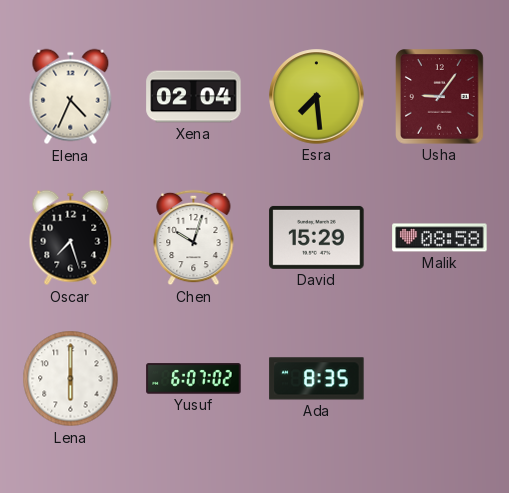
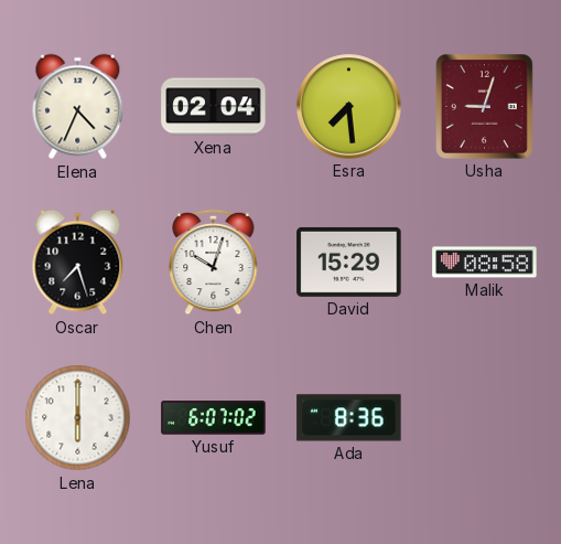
Usha: 9:06 -> 9:03
Ada: 8:35 -> 8:36
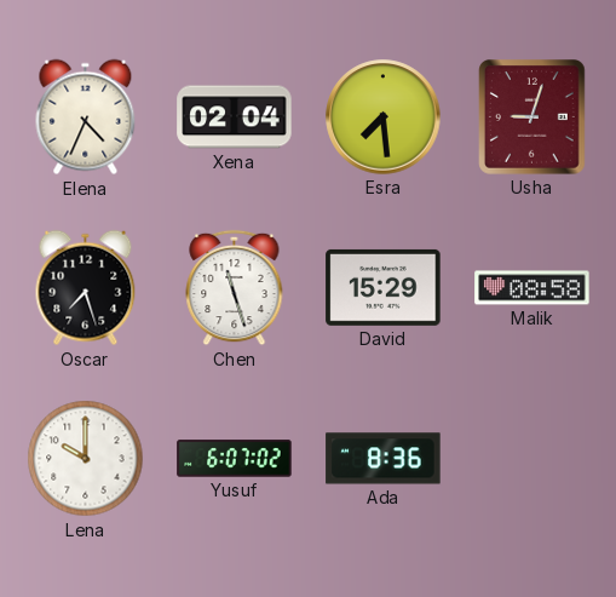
Chen: 10:03 -> 11:27
Lena: 6:00 -> 10:00
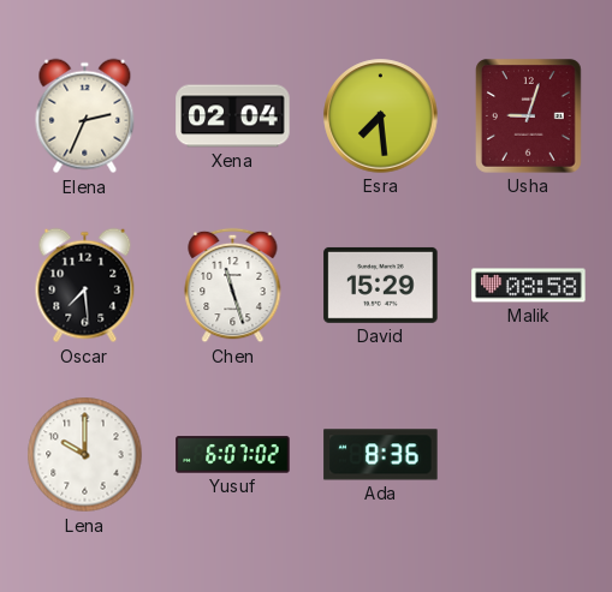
Elena: 4:34 -> 2:34
Oscar: 7:27 -> 7:29
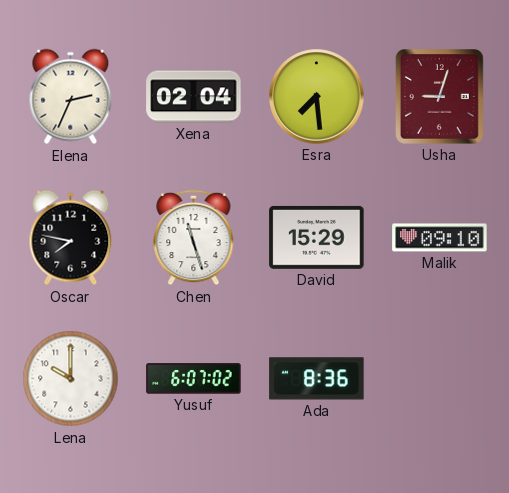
Oscar: 7:29 -> 7:47
Malik: 08:58 -> 09:10
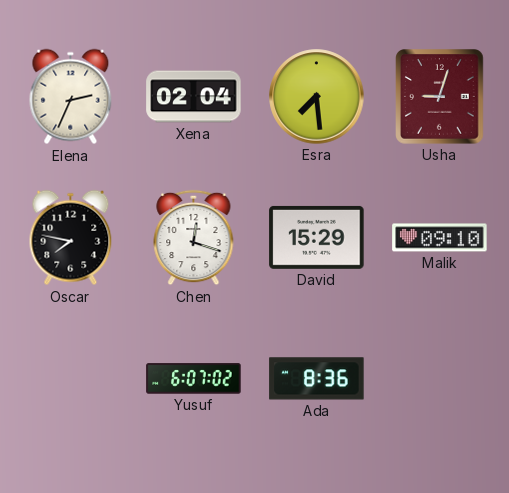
Chen: 11:27 -> 12:18
Lena: 10:00 -> none
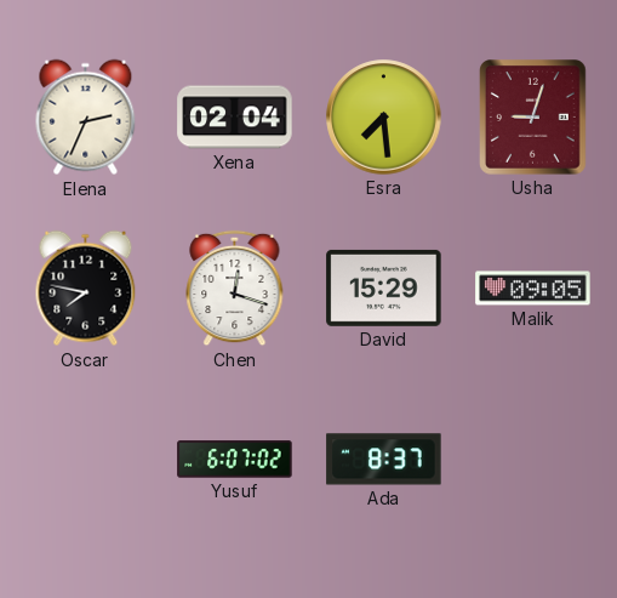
Malik: 09:10 -> 09:05
Ada: 8:36 -> 8:37
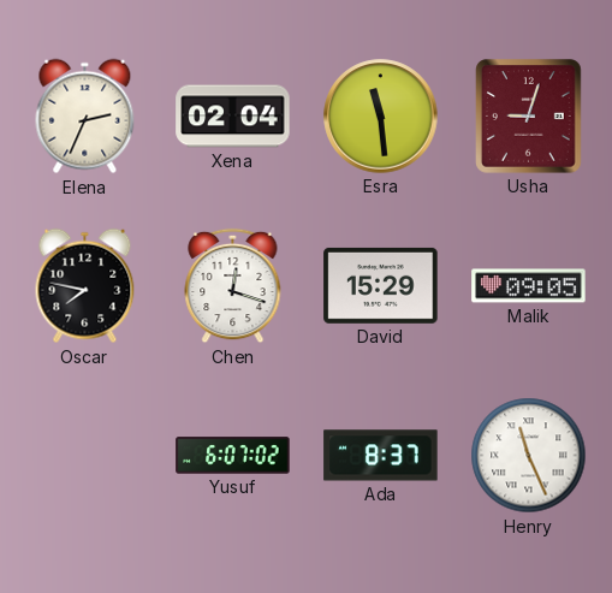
Esra: 7:29 -> 11:29
Henry: none -> 11:26
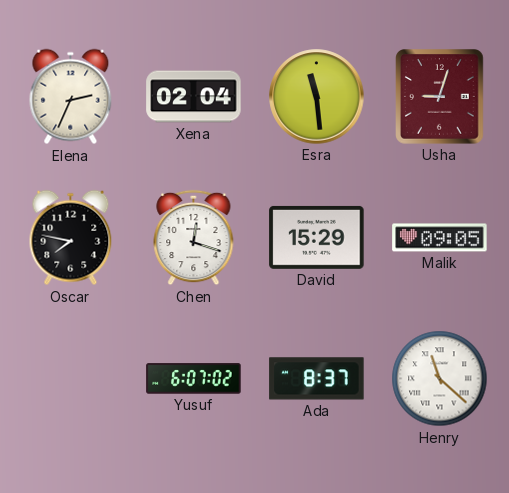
Henry: 11:26 -> 11:22
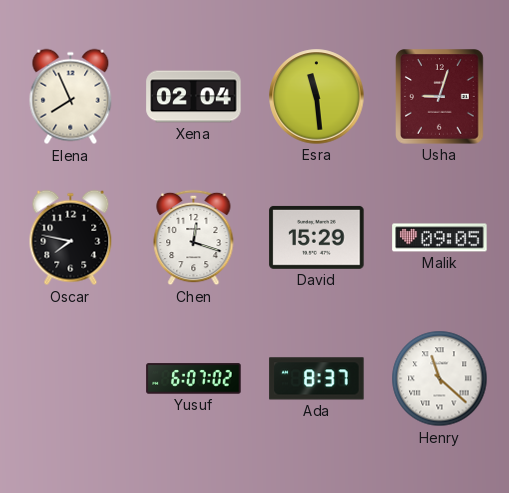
Elena: 2:34 -> 7:56
